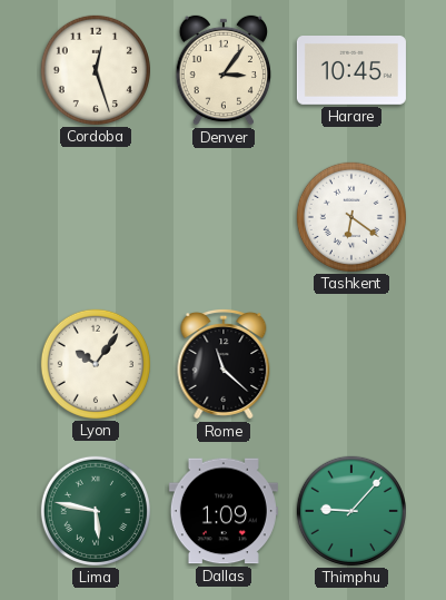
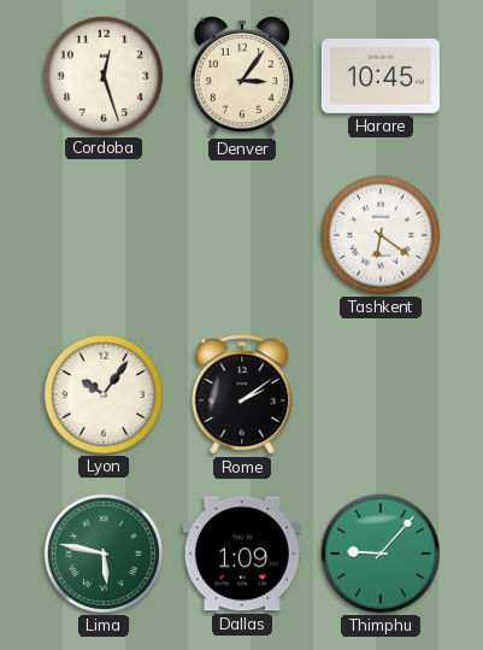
Rome: 11:22 -> 2:09
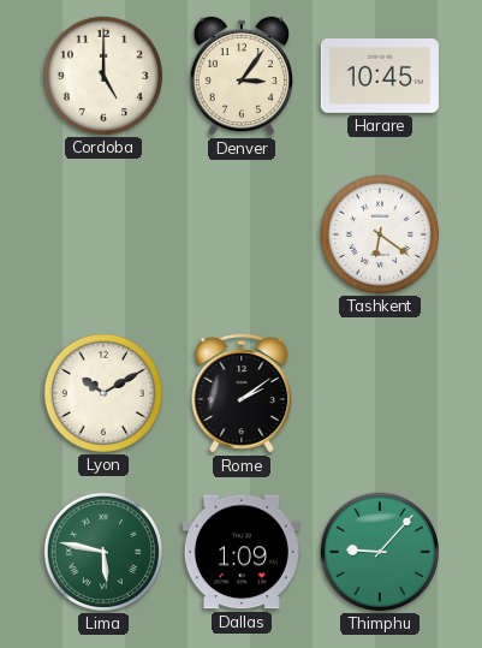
Cordoba: 12:27 -> 5:00
Lyon: 10:06 -> 10:10
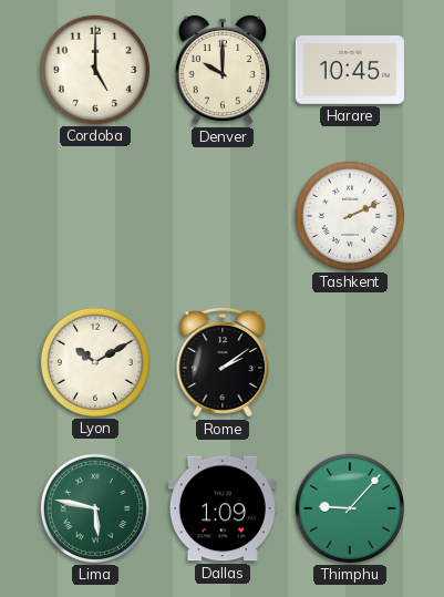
Denver: 3:06 -> 10:00
Tashkent: 6:21 -> 2:11
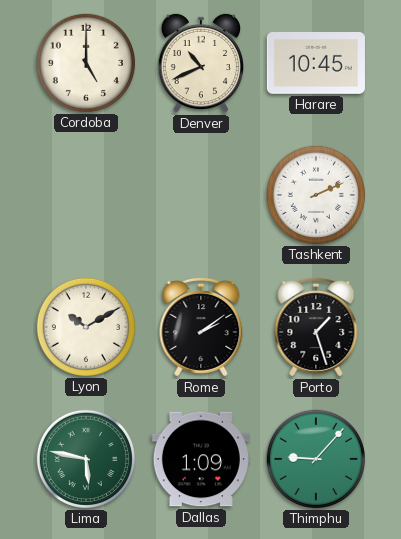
Denver: 10:00 -> 10:41
Porto: none -> 1:27
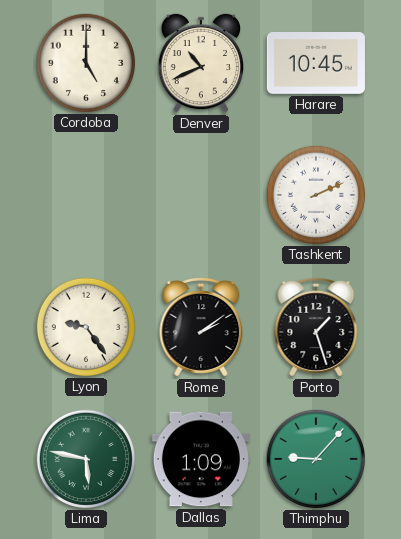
Lyon: 10:10 -> 9:24
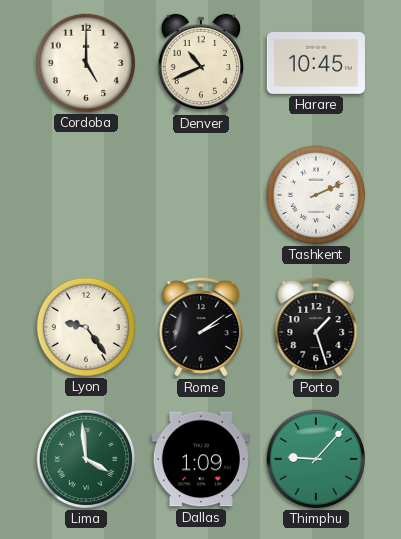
Lima: 5:47 -> 3:59
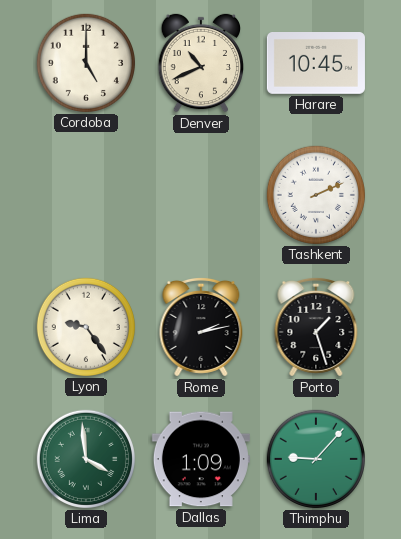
Rome: 2:09 -> 2:13
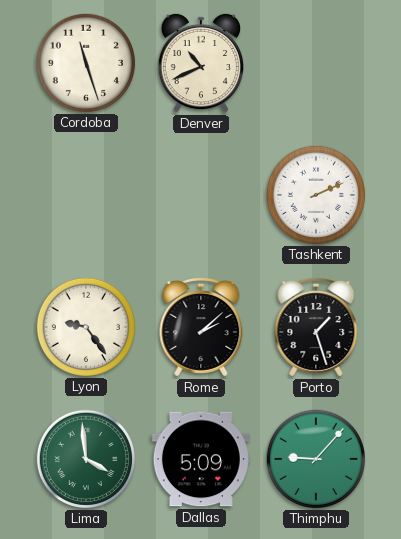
Cordoba: 5:00 -> 11:27
Harare: 10:45 -> none
Rome: 2:13 -> 2:08
Dallas: 1:09 -> 5:09
